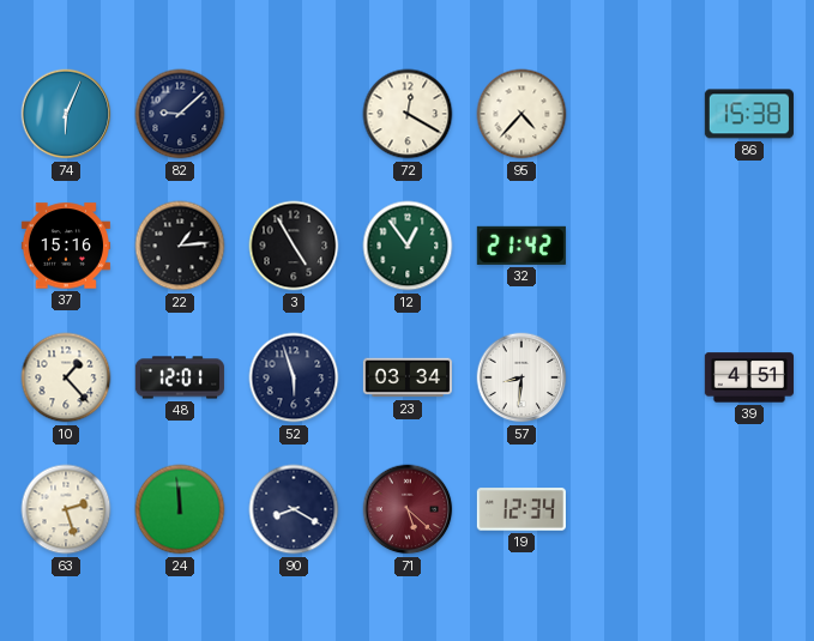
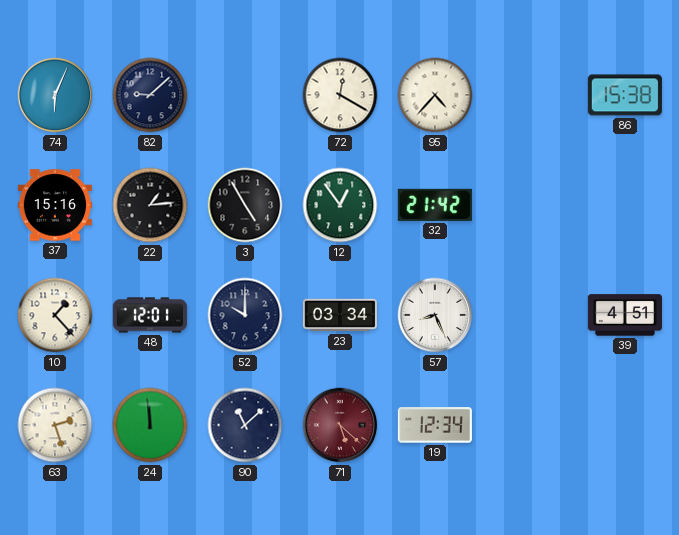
52: 5:57 -> 10:00
57: 8:31 -> 8:26
90: 8:20 -> 11:08
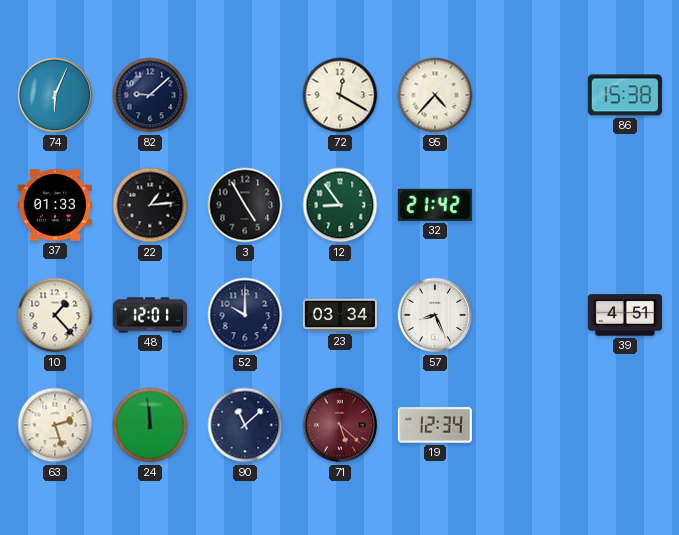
37: 15:16 -> 01:33
12: 12:54 -> 8:54
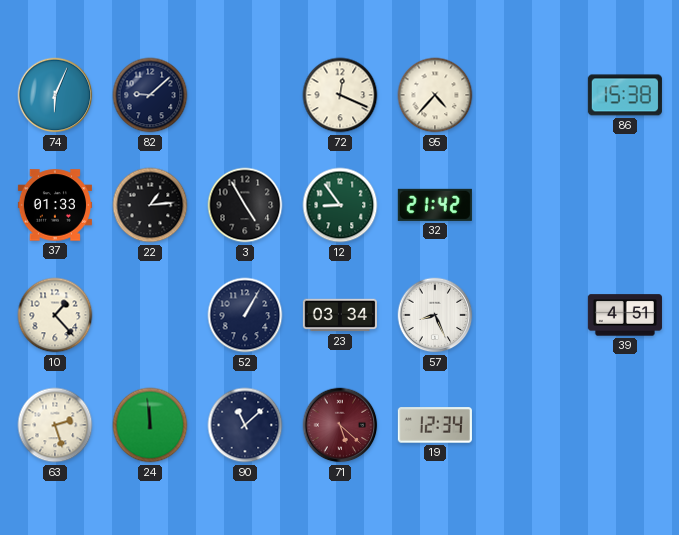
72: 12:20 -> 12:19
48: 12:01 -> none
52: 10:00 -> 1:05
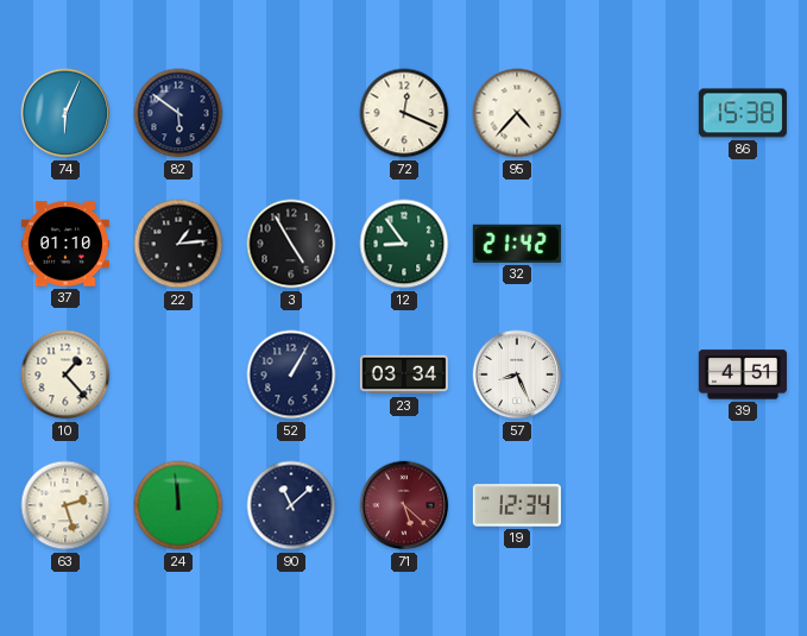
82: 9:08 -> 5:51
37: 01:33 -> 01:10
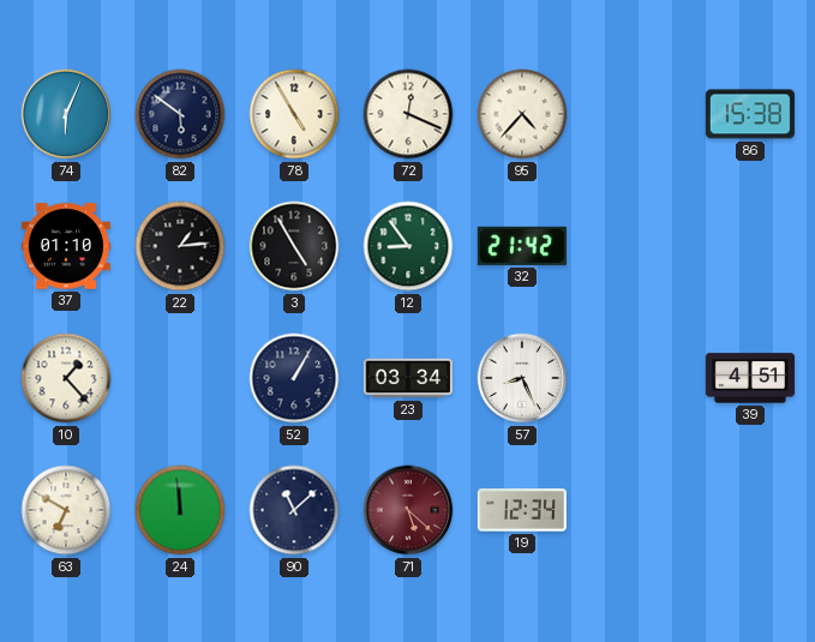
78: none -> 4:55
63: 2:27 -> 6:50
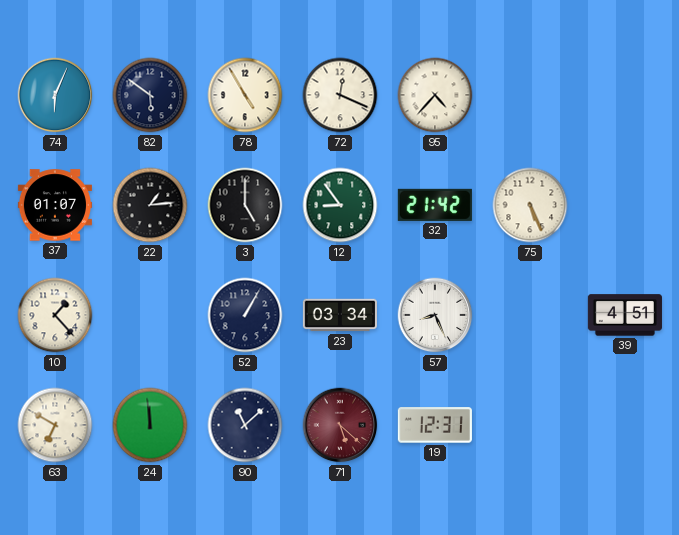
86: 15:38 -> none
37: 01:10 -> 01:07
3: 4:55 -> 5:00
75: none -> 5:26
19: 12:34 -> 12:31
